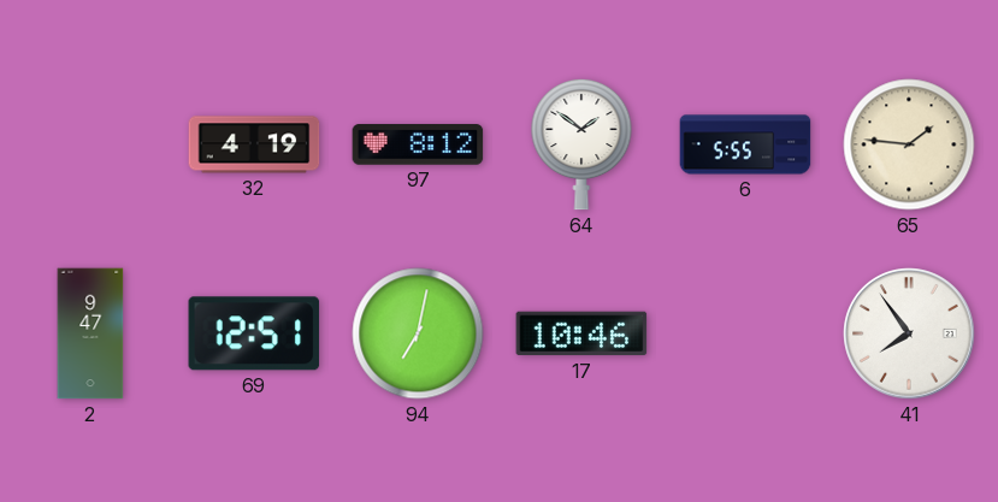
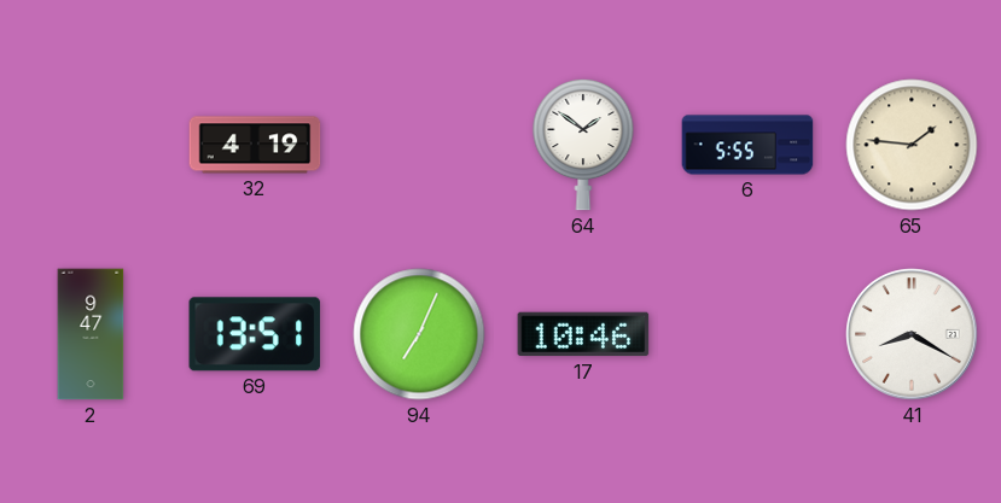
97: 8:12 -> none
69: 12:51 -> 13:51
94: 7:02 -> 7:04
41: 7:54 -> 8:20
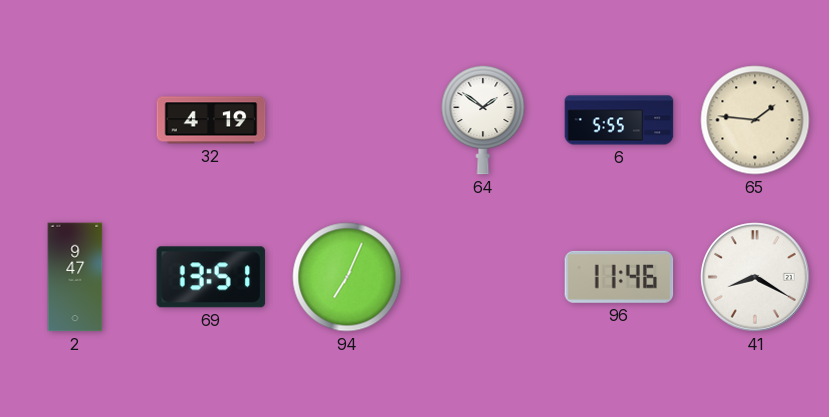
17: 10:46 -> none
96: none -> 11:46
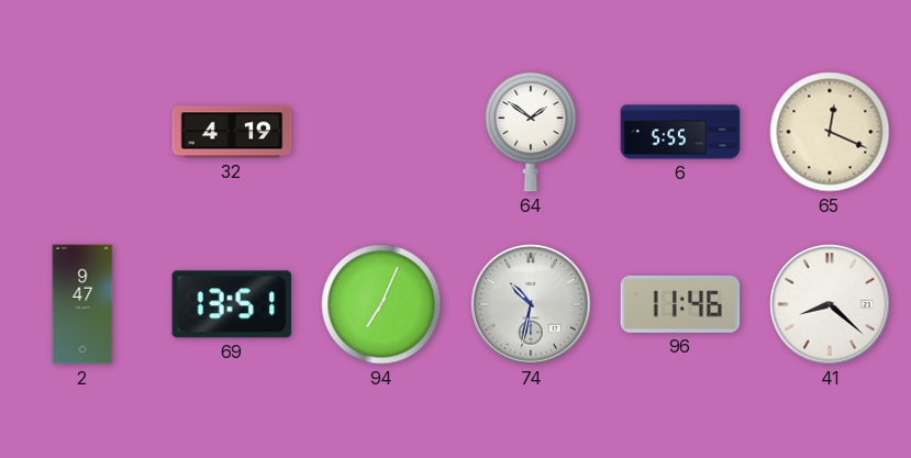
65: 1:46 -> 12:19
74: none -> 10:32
41: 8:20 -> 8:22
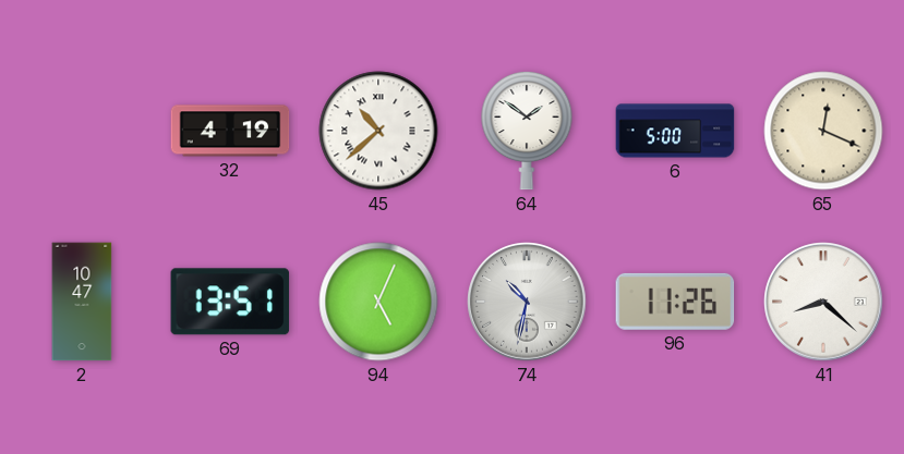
45: none -> 10:38
6: 5:55 -> 5:00
2: 9:47 -> 10:47
94: 7:04 -> 5:04
96: 11:46 -> 11:26
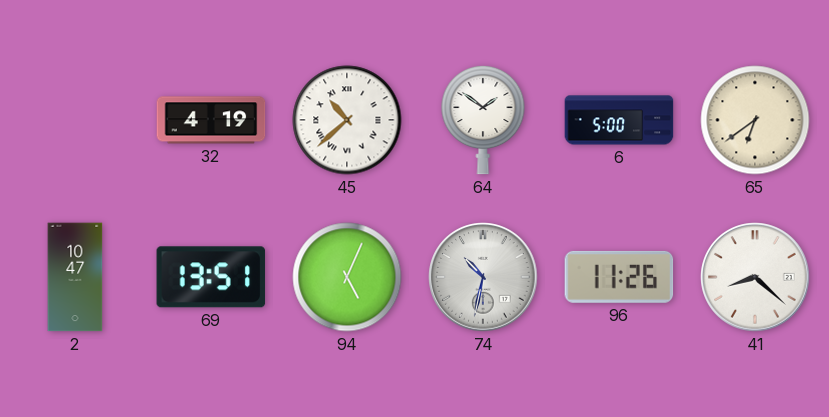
65: 12:19 -> 6:39
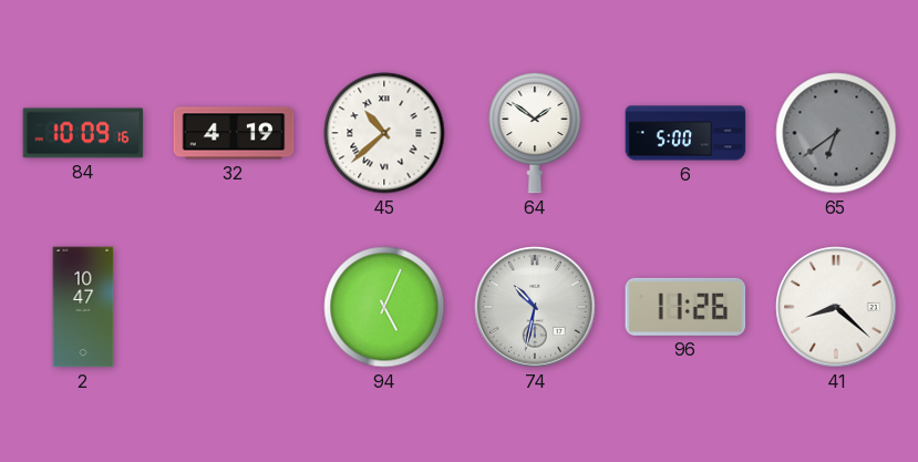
84: none -> 10:09
65 dial: cream -> grey
69: 13:51 -> none
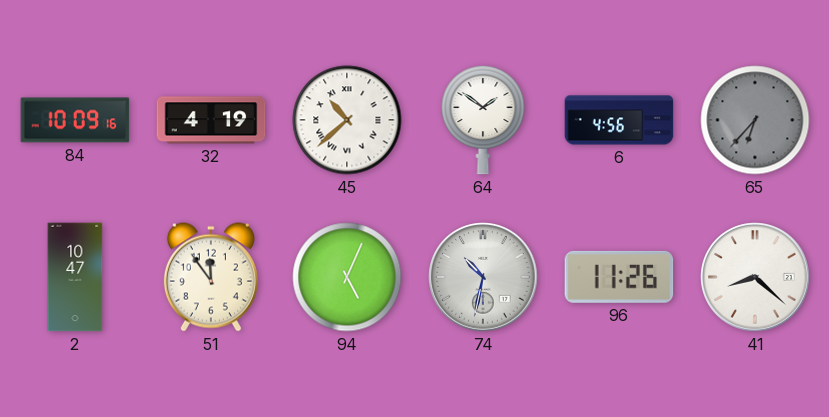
6: 5:00 -> 4:56
65: 6:39 -> 6:37
51: none -> 11:54
